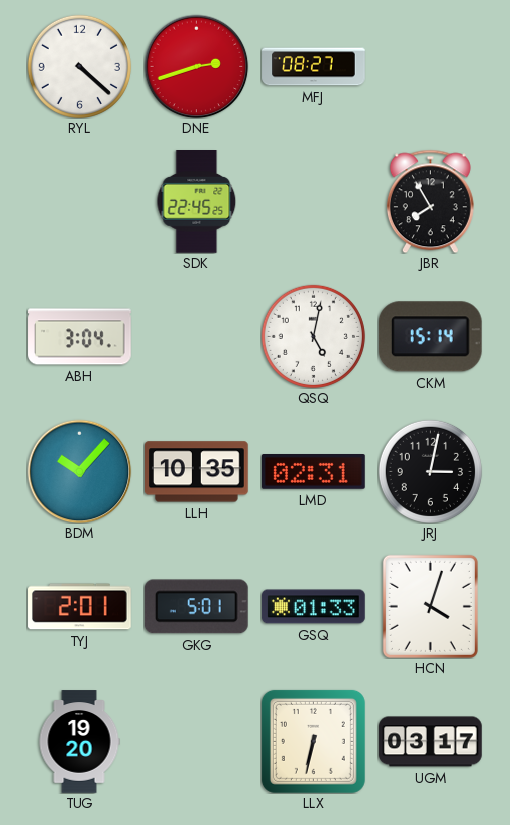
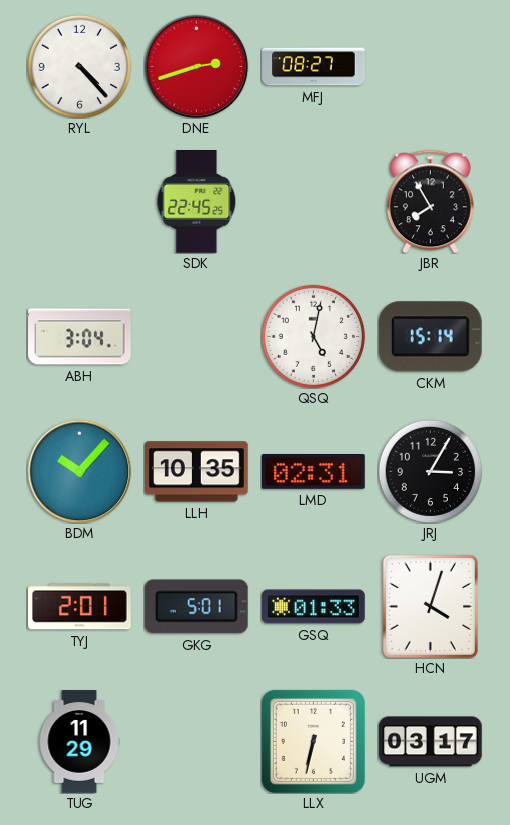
RYL: 4:22 -> 4:23
JRJ: 3:02 -> 3:05
TUG: 19:20 -> 11:29
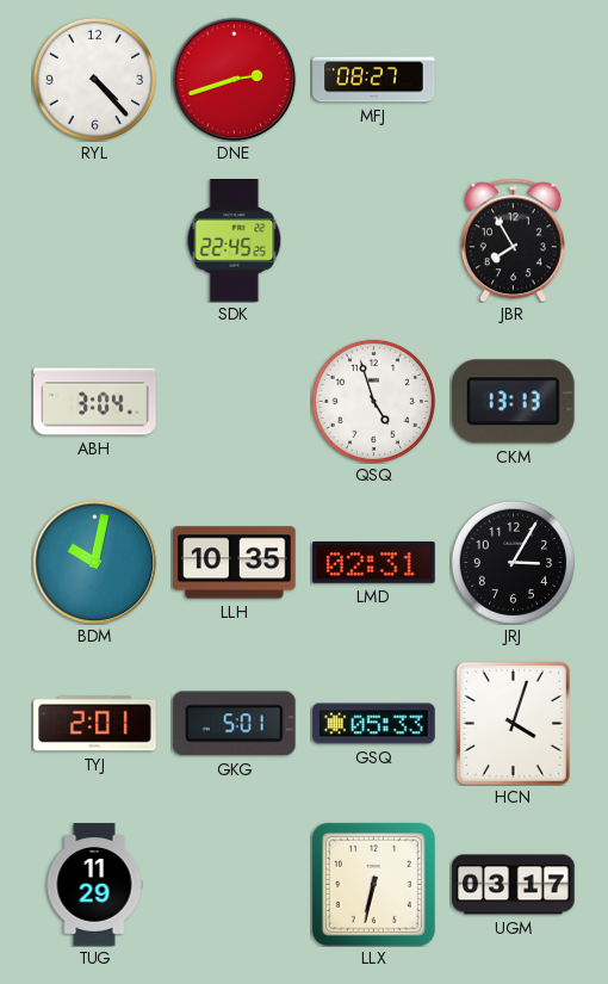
QSQ: 5:02 -> 4:57
CKM: 15:14 -> 13:13
BDM: 10:07 -> 10:02
GSQ: 01:33 -> 05:33
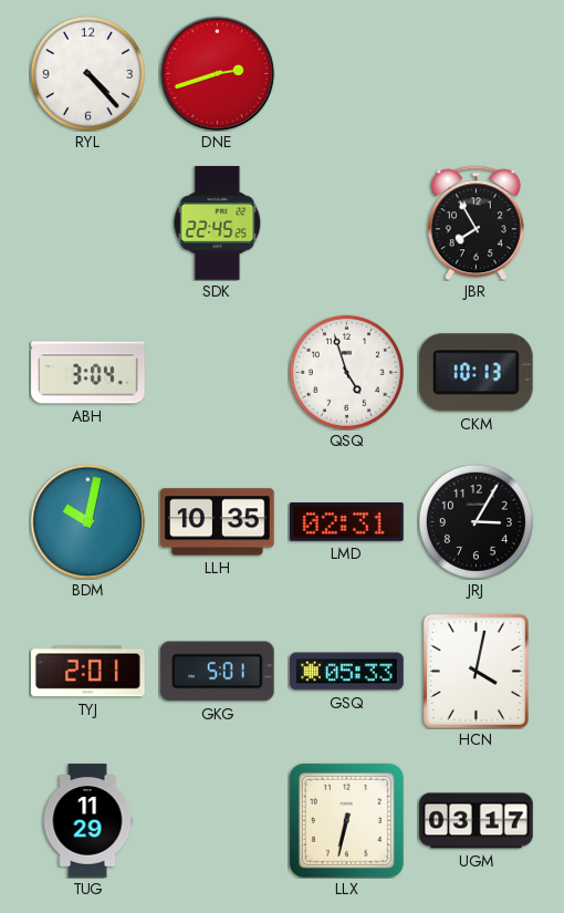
MFJ: 08:27 -> none
CKM: 13:13 -> 10:13
HCN: 4:03 -> 4:02
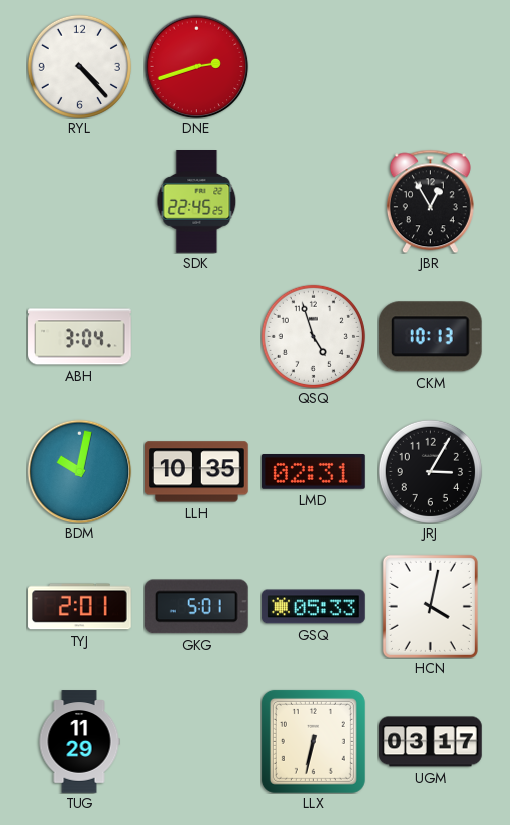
JBR: 7:55 -> 12:55
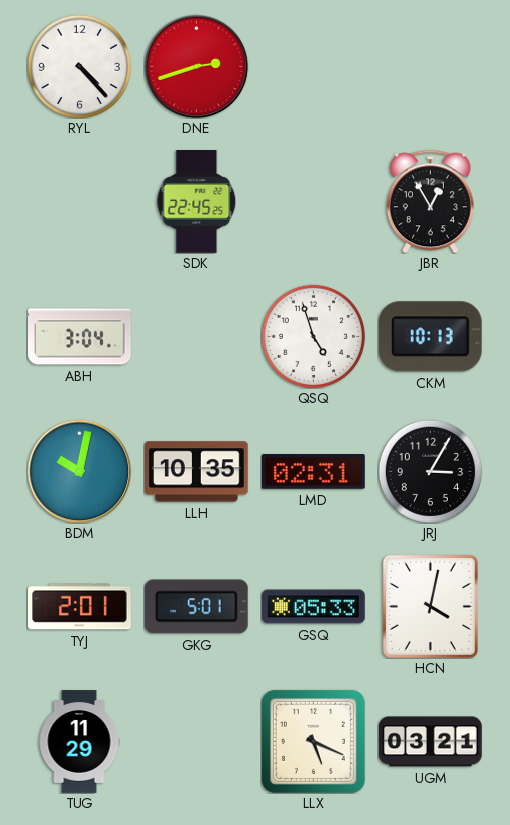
LLX: 6:32 -> 5:19
UGM: 03:17 -> 03:21
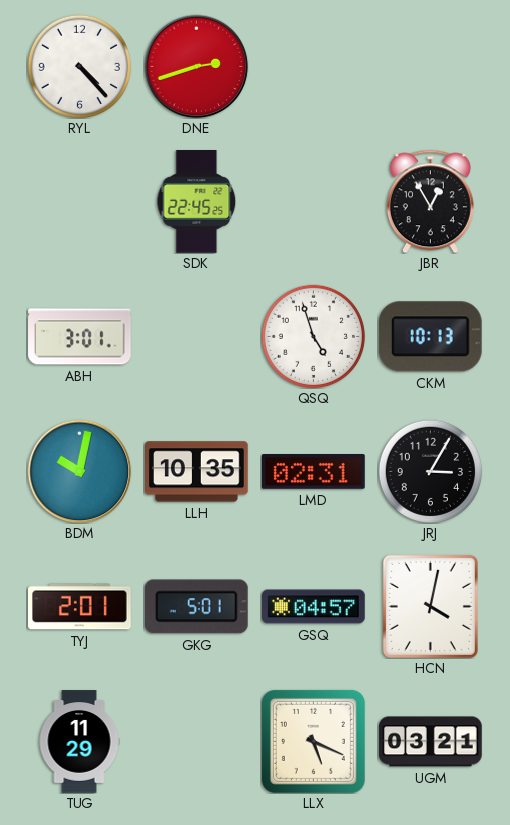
ABH: 3:04 -> 3:01
GSQ: 05:33 -> 04:57
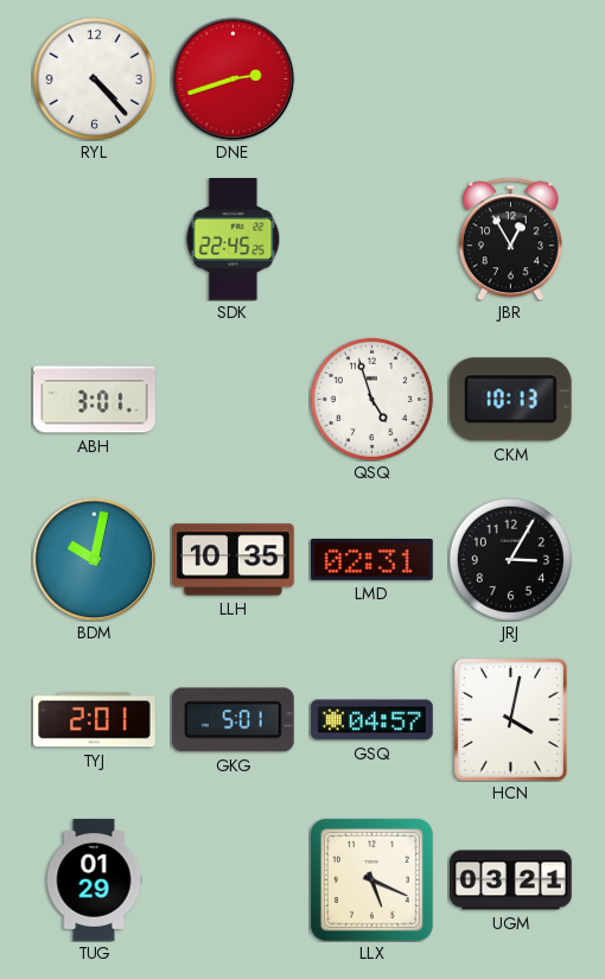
TUG: 11:29 -> 01:29
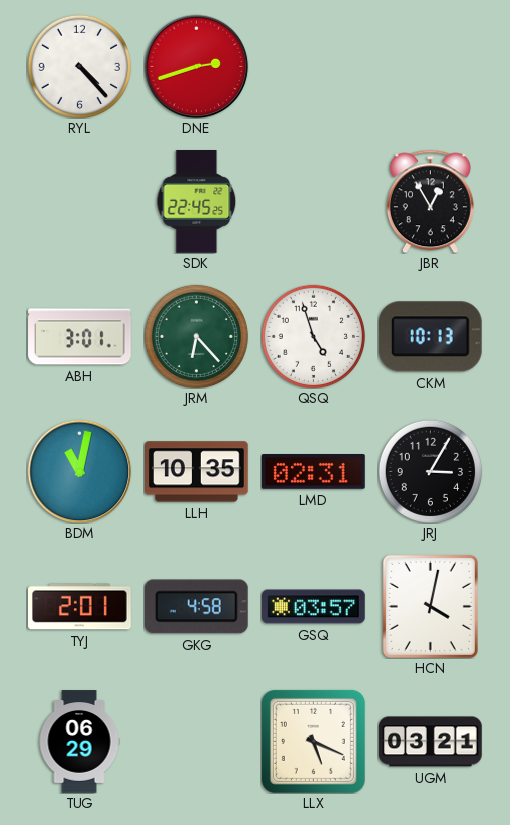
JRM: none -> 6:23
BDM: 10:02 -> 11:02
GKG: 5:01 -> 4:58
GSQ: 04:57 -> 03:57
TUG: 01:29 -> 06:29
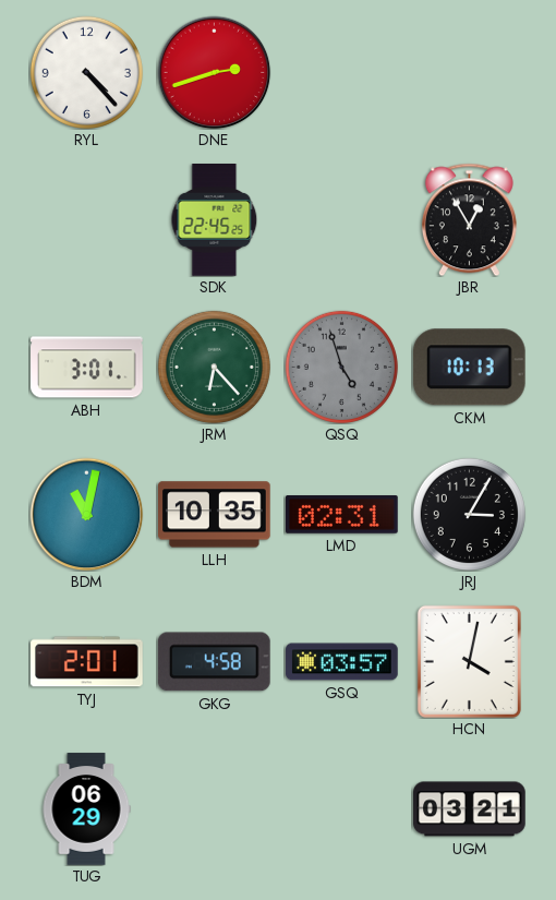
QSQ dial: white -> grey
LLX: 5:19 -> none
